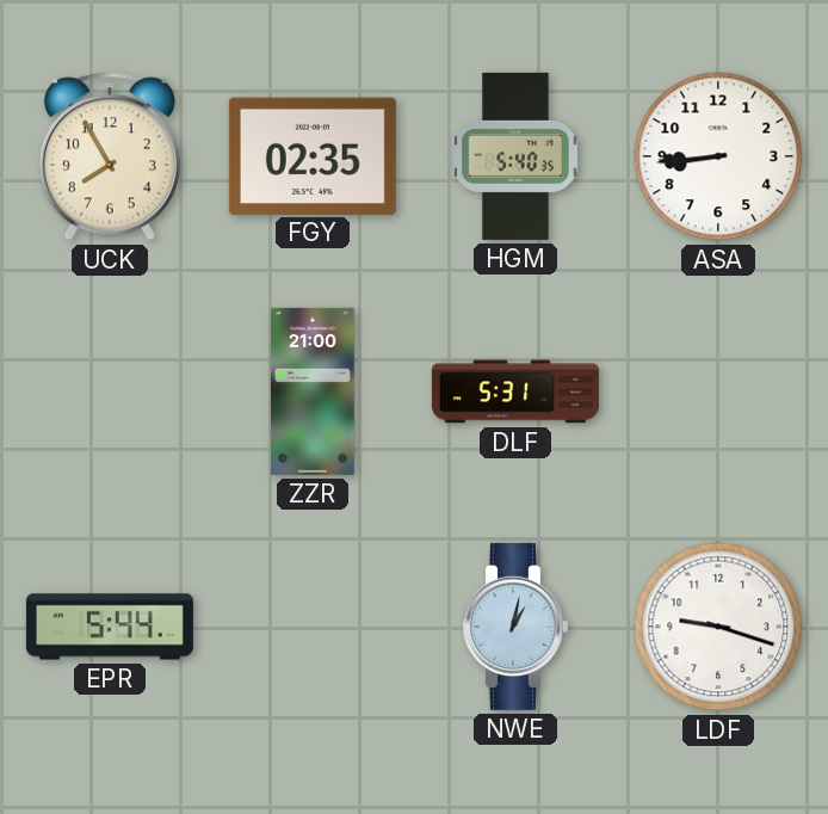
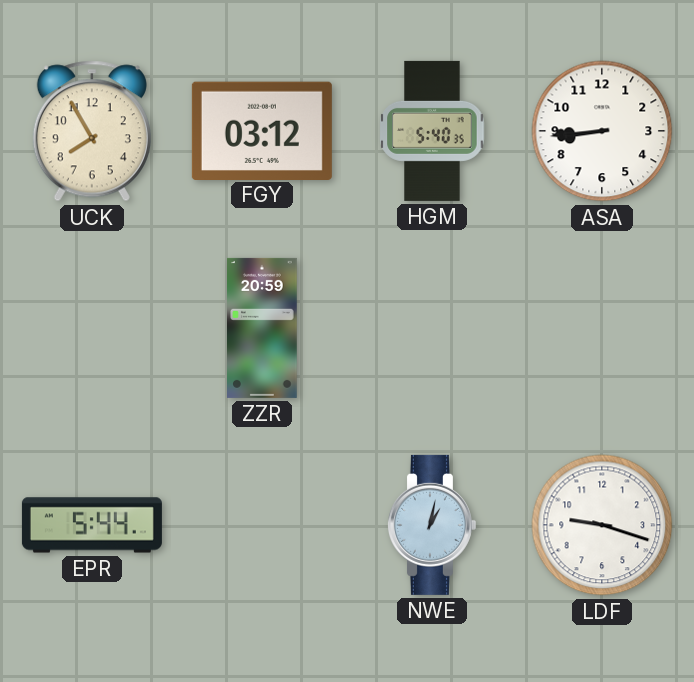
FGY: 02:35 -> 03:12
ZZR: 21:00 -> 20:59
DLF: 5:31 -> none
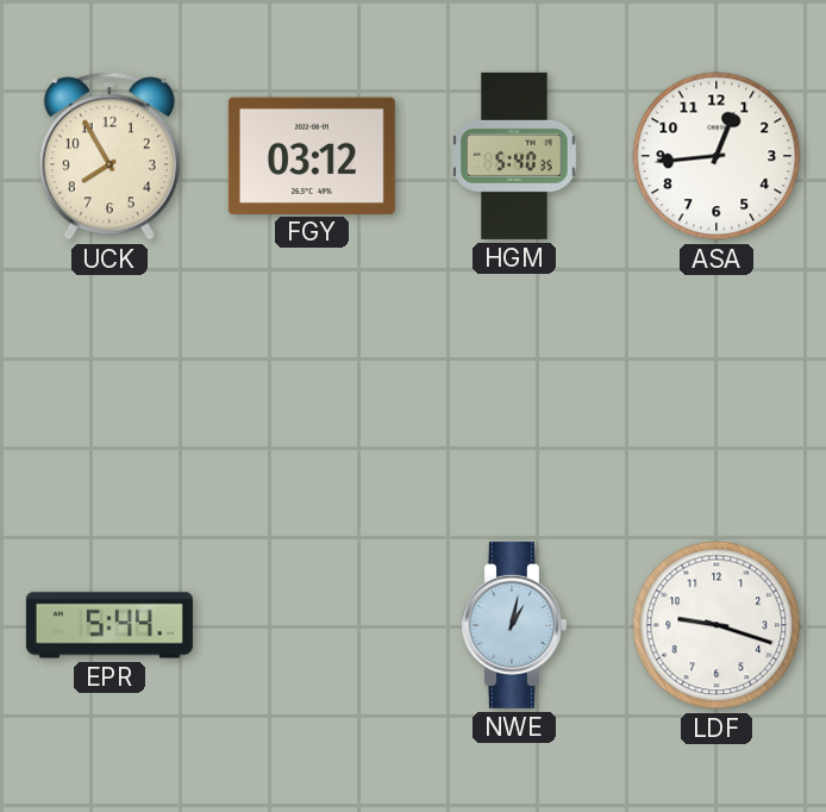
ASA: 8:44 -> 12:44
ZZR: 20:59 -> none
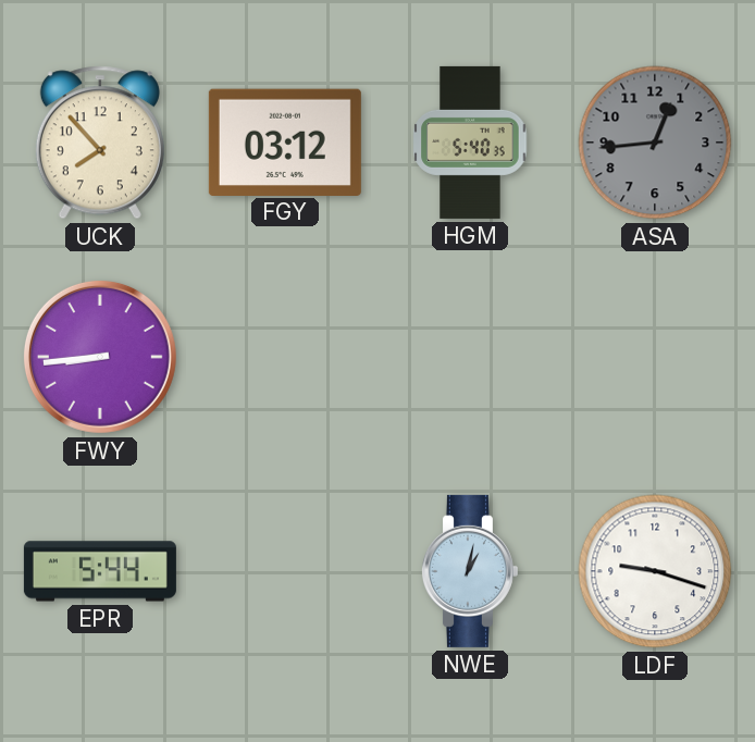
UCK: 7:55 -> 7:53
ASA dial: white -> grey
FWY: none -> 8:44
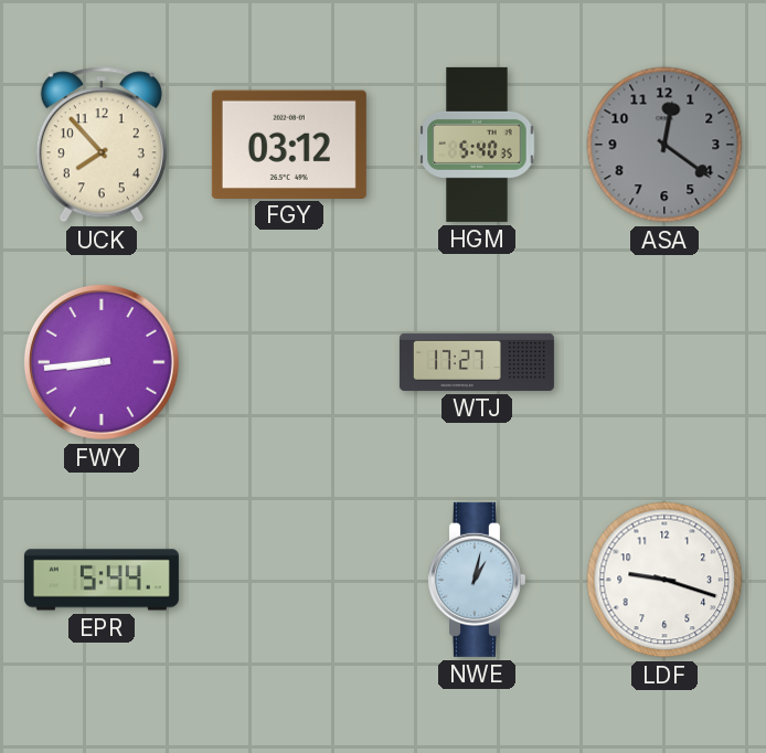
ASA: 12:44 -> 12:21
WTJ: none -> 17:27
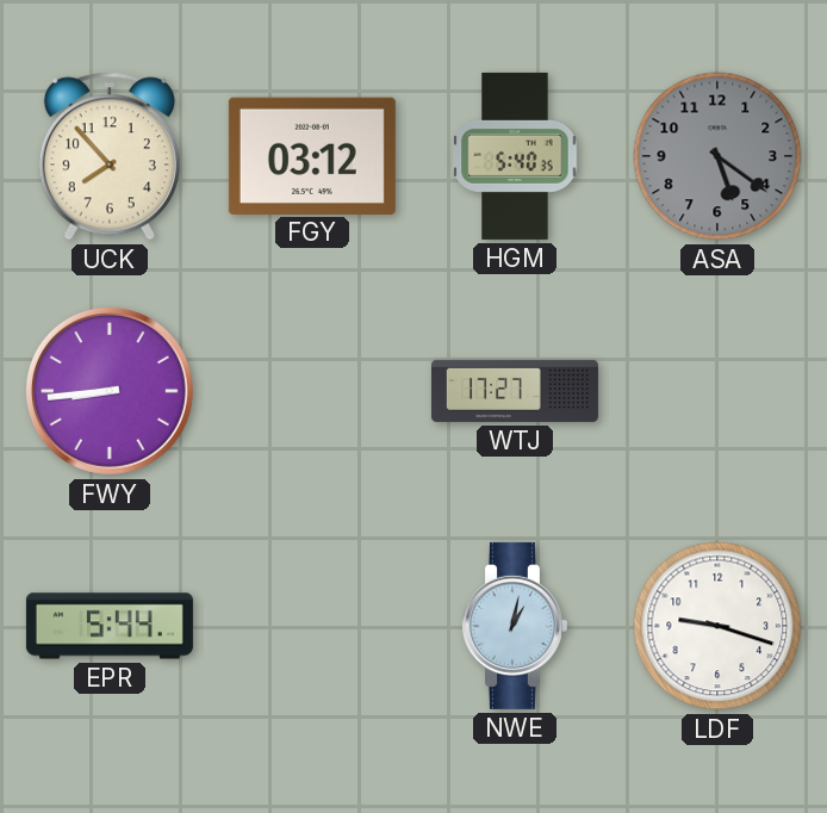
ASA: 12:21 -> 5:21
